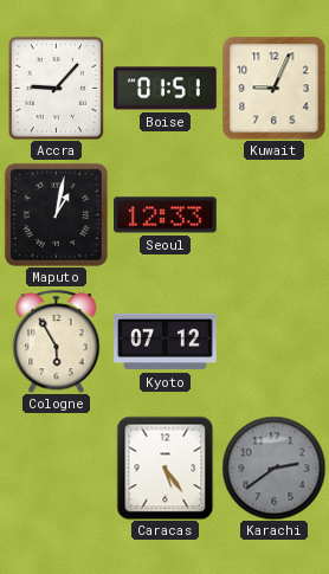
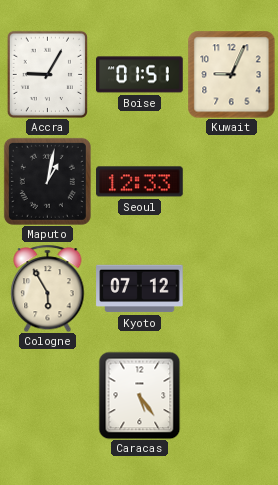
Accra: 9:07 -> 9:05
Karachi: 2:39 -> none
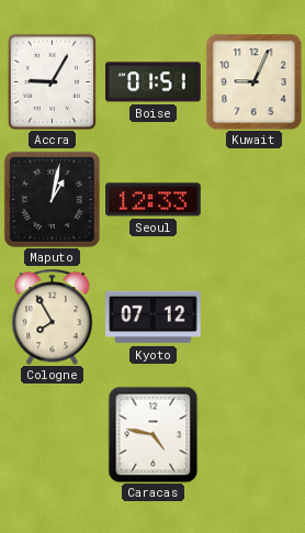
Cologne: 5:55 -> 7:55
Caracas: 5:24 -> 4:47
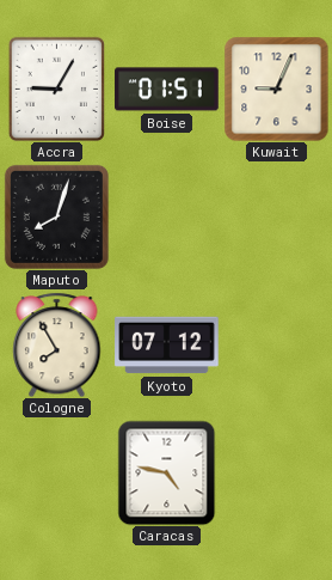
Maputo: 1:02 -> 8:03
Seoul: 12:33 -> none
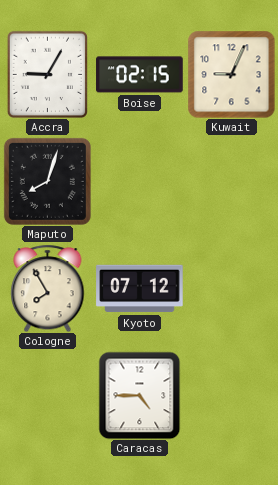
Boise: 01:51 -> 02:15
Caracas: 4:47 -> 4:45
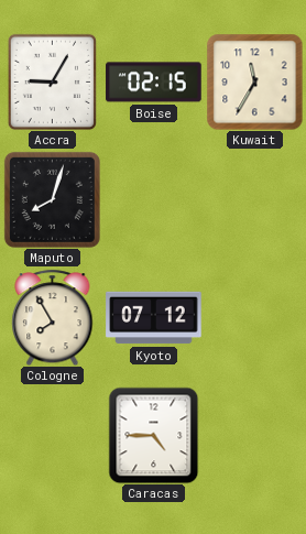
Kuwait: 9:04 -> 11:35
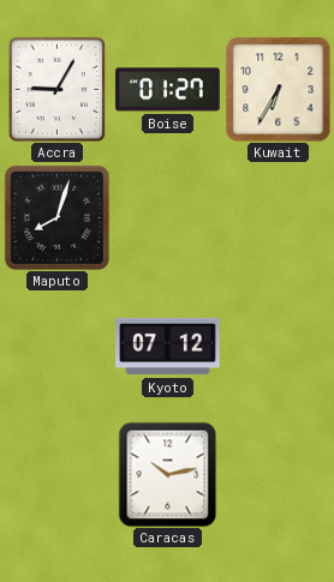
Boise: 02:15 -> 01:27
Kuwait: 11:35 -> 6:35
Cologne: 7:55 -> none
Caracas: 4:45 -> 10:13
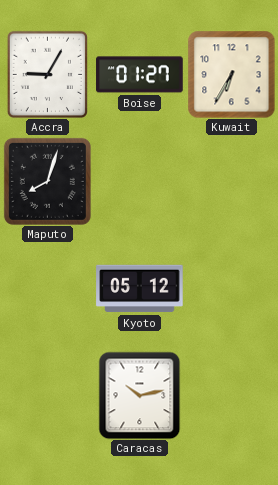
Kyoto: 07:12 -> 05:12
